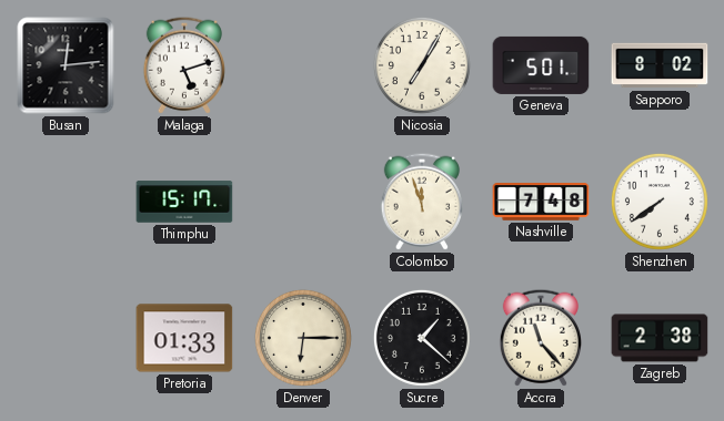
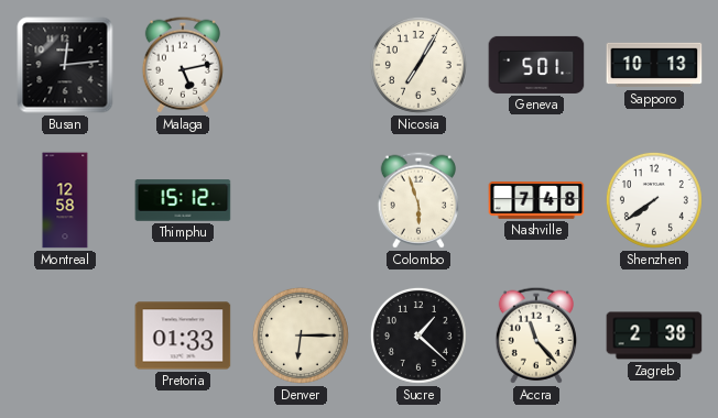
Malaga: 5:12 -> 5:13
Sapporo: 8:02 -> 10:13
Montreal: none -> 12:58
Thimphu: 15:17 -> 15:12
Colombo: 11:57 -> 5:57
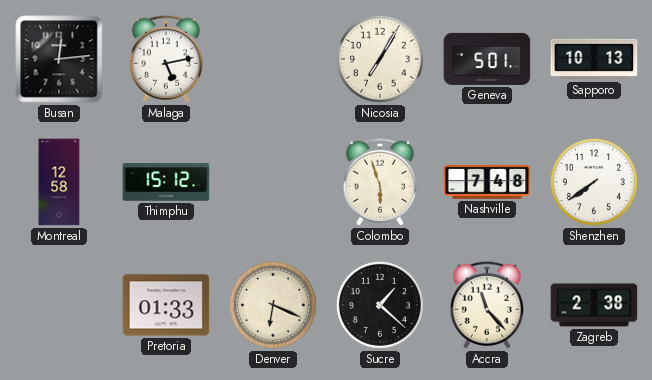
Denver: 6:15 -> 6:19
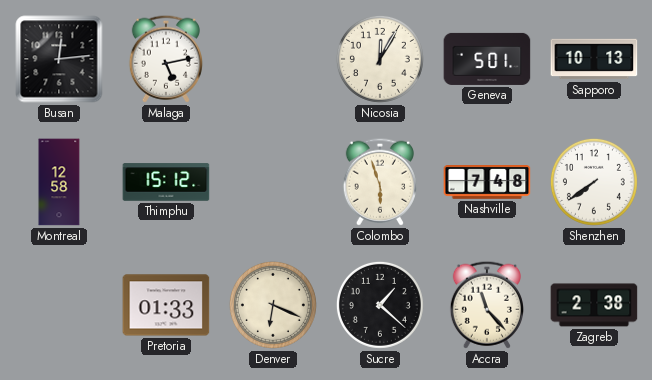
Nicosia: 7:05 -> 12:05
